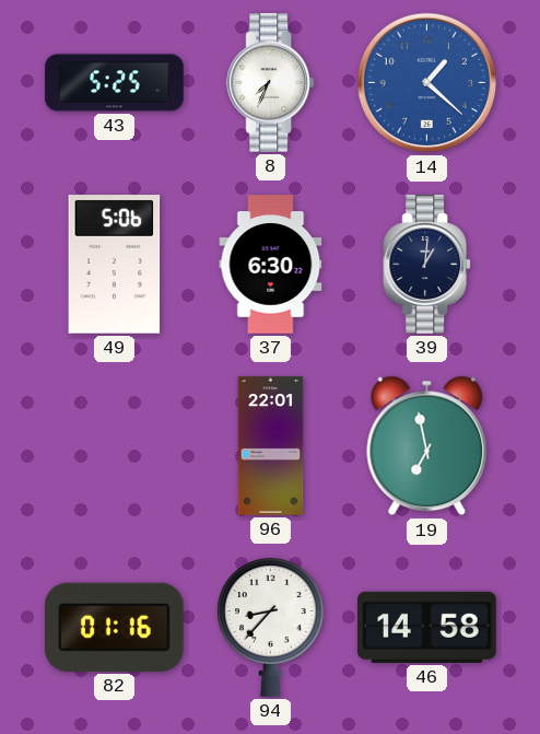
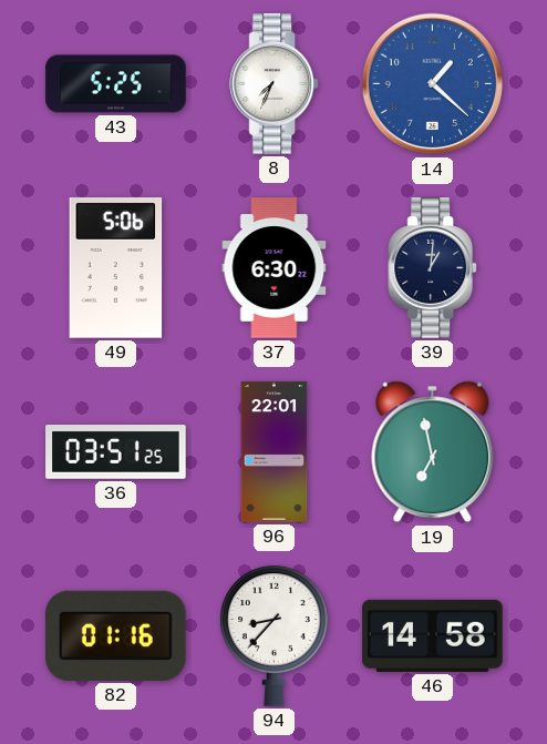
36: none -> 03:51
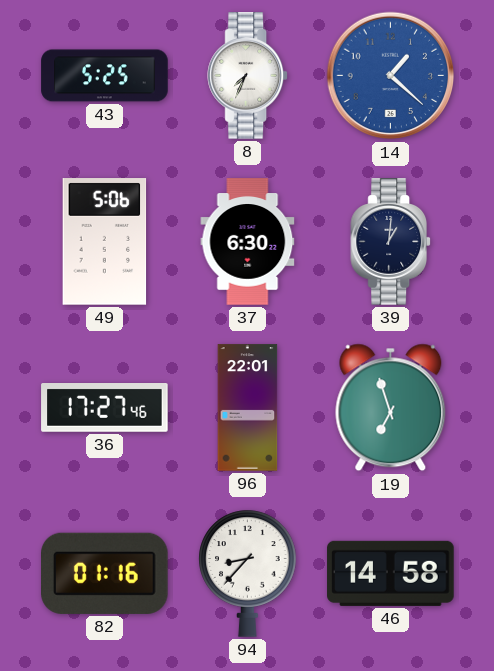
36: 03:51 -> 17:27
19: 6:58 -> 6:57
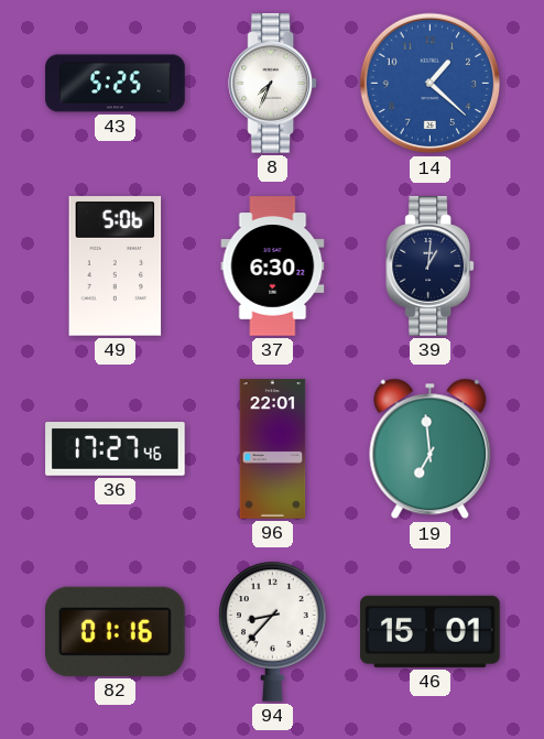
19: 6:57 -> 6:59
46: 14:58 -> 15:01
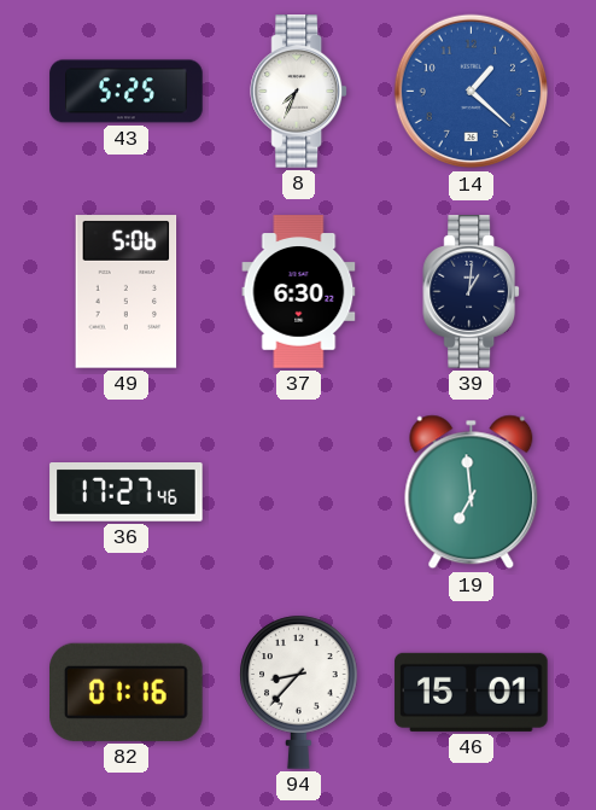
96: 22:01 -> none
